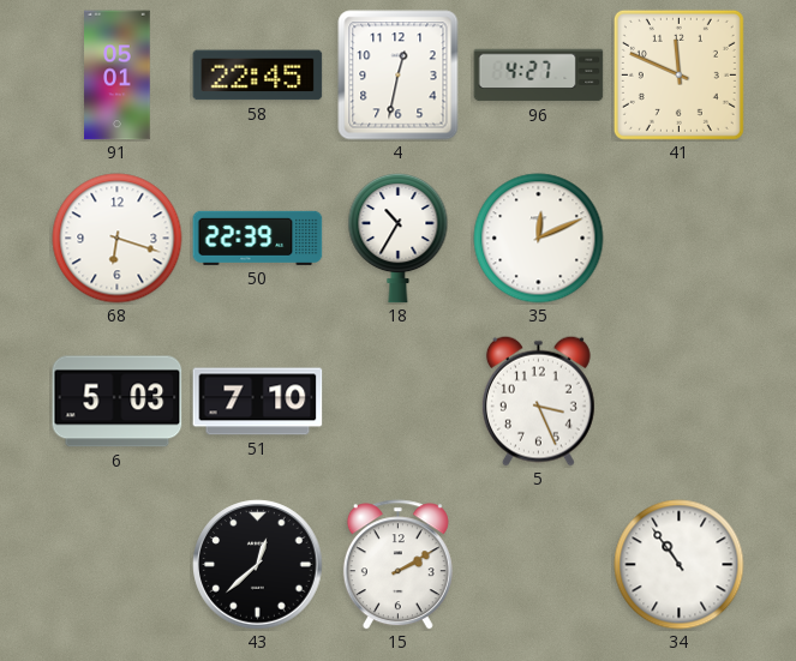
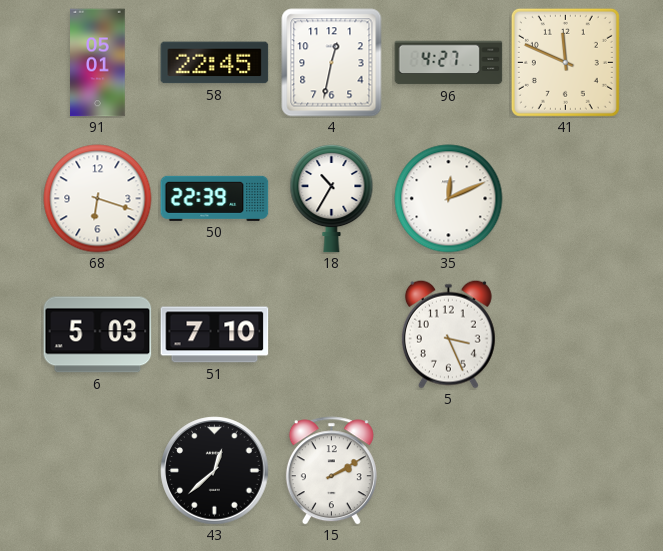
34: 10:54 -> none
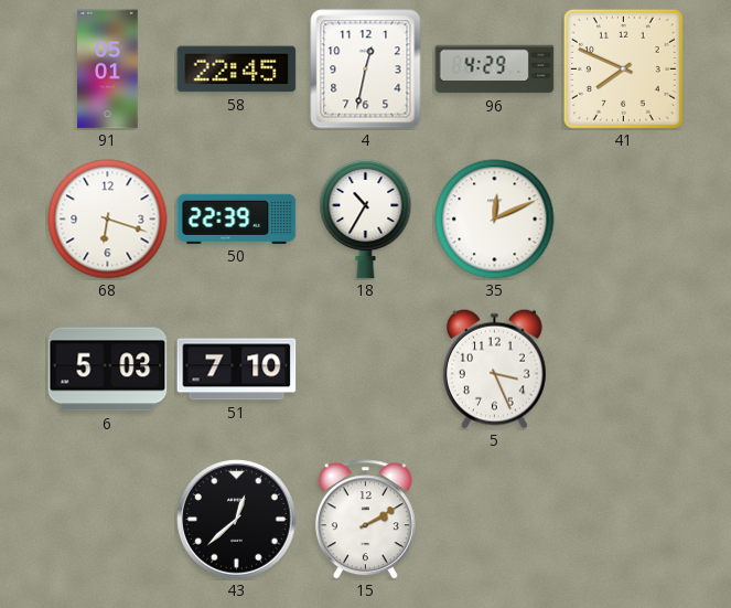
96: 4:27 -> 4:29
41: 11:49 -> 7:49
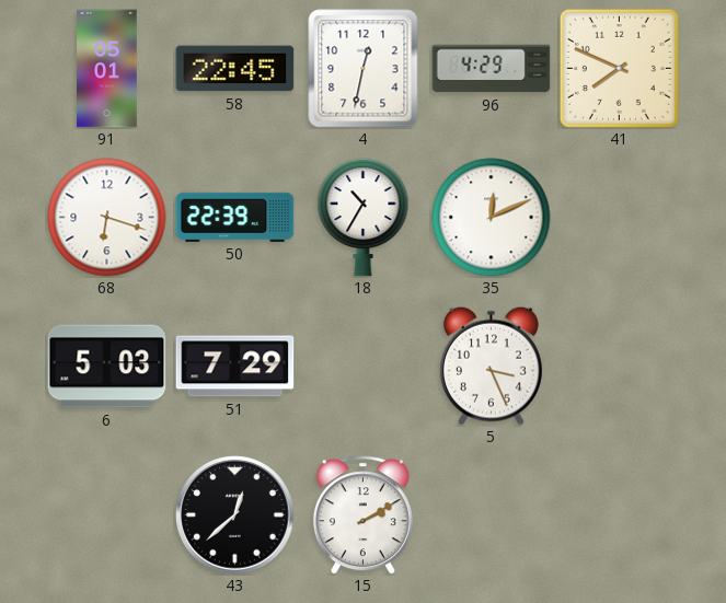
51: 7:10 -> 7:29
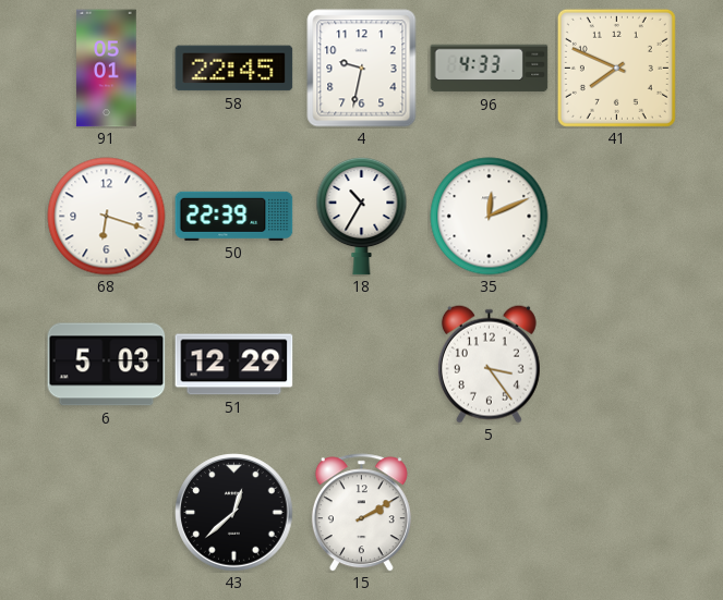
4: 12:32 -> 9:32
96: 4:29 -> 4:33
51: 7:29 -> 12:29
5: 3:26 -> 3:24
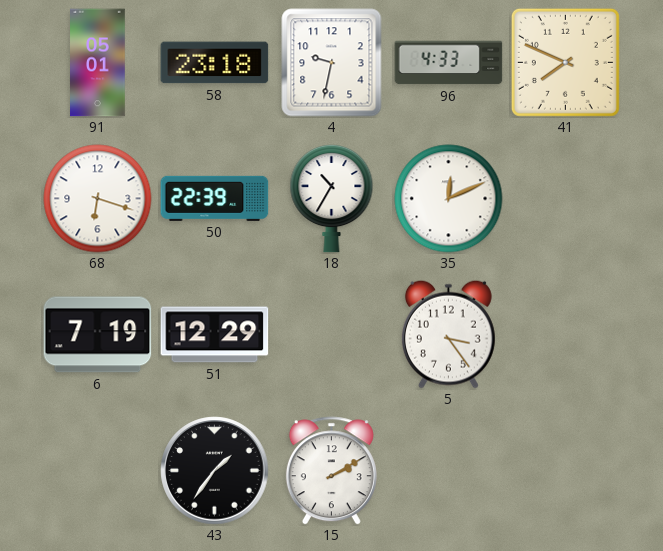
58: 22:45 -> 23:18
6: 5:03 -> 7:19
43: 12:38 -> 1:36
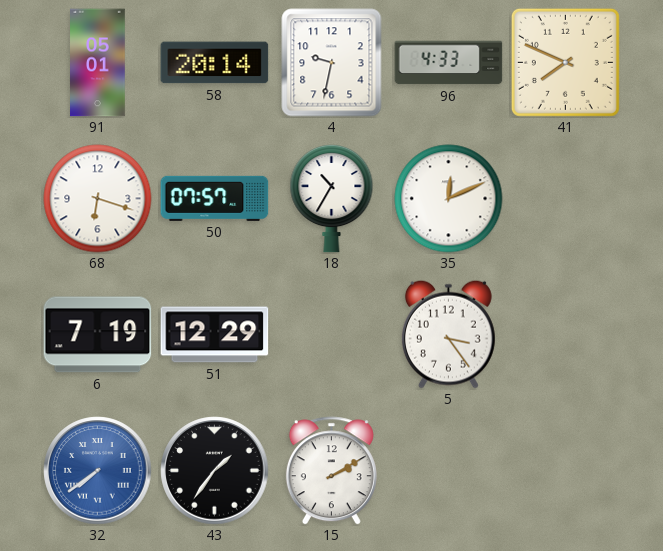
58: 23:18 -> 20:14
50: 22:39 -> 07:57
32: none -> 7:39
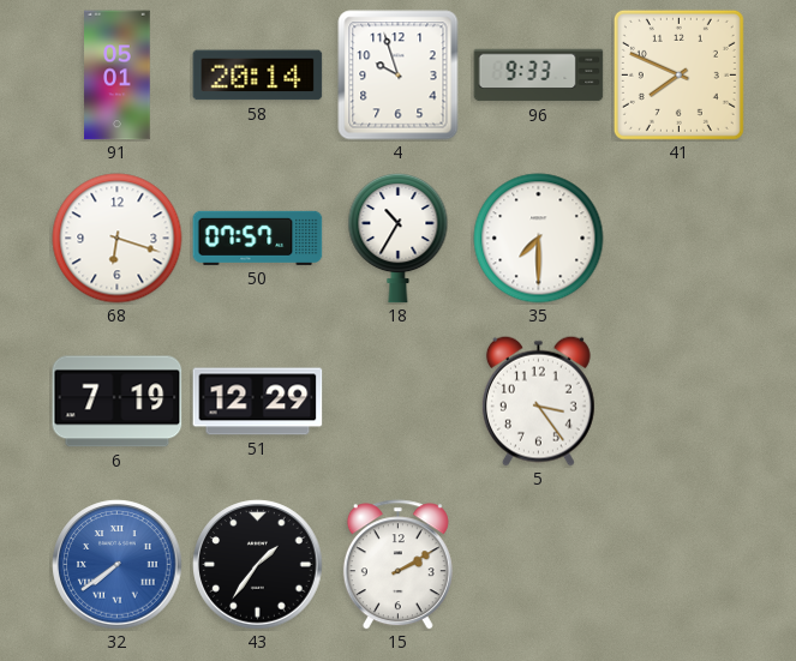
4: 9:32 -> 9:57
96: 4:33 -> 9:33
35: 12:11 -> 7:30
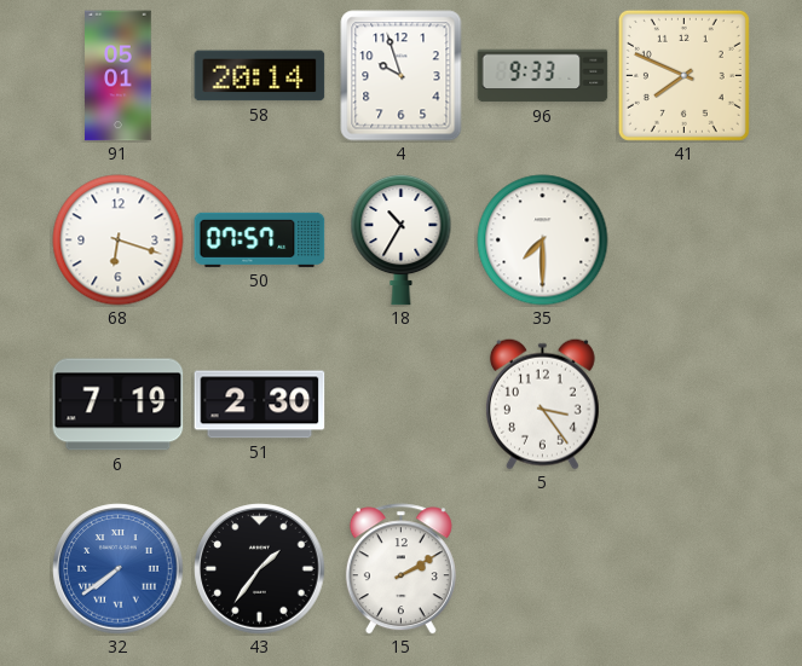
51: 12:29 -> 2:30
